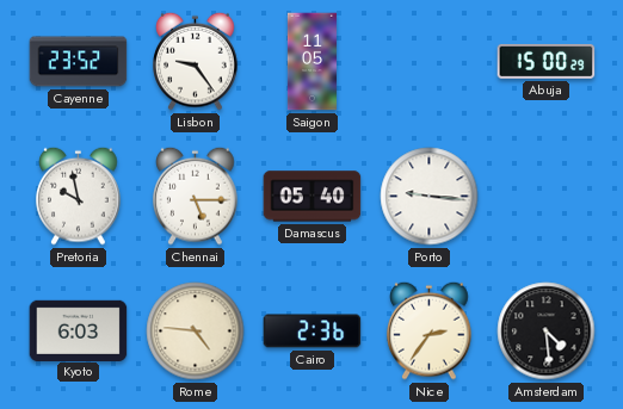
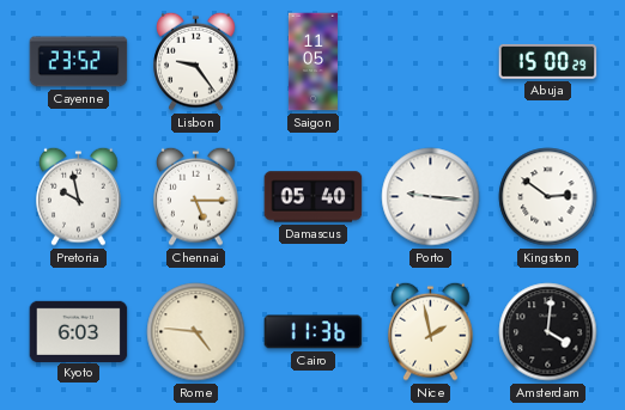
Kingston: none -> 2:51
Cairo: 2:36 -> 11:36
Nice: 2:36 -> 1:58
Amsterdam: 4:29 -> 4:01
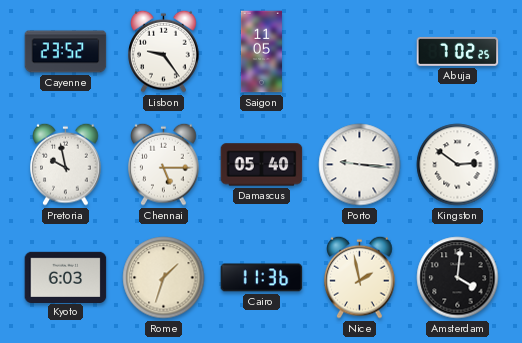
Abuja: 15:00 -> 7:02
Rome: 4:46 -> 1:33
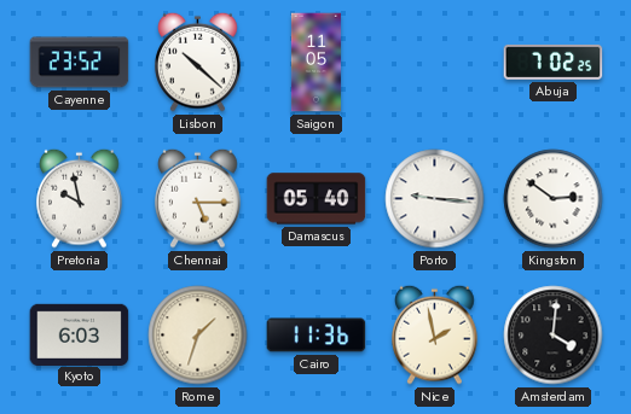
Lisbon: 9:24 -> 10:22
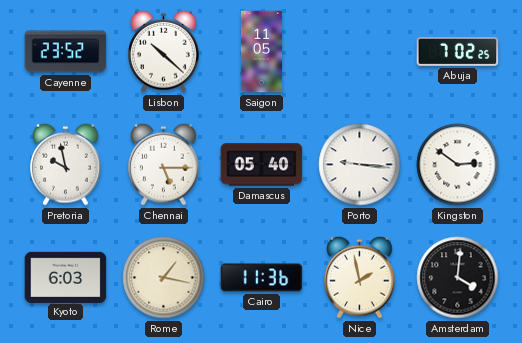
Rome: 1:33 -> 1:17
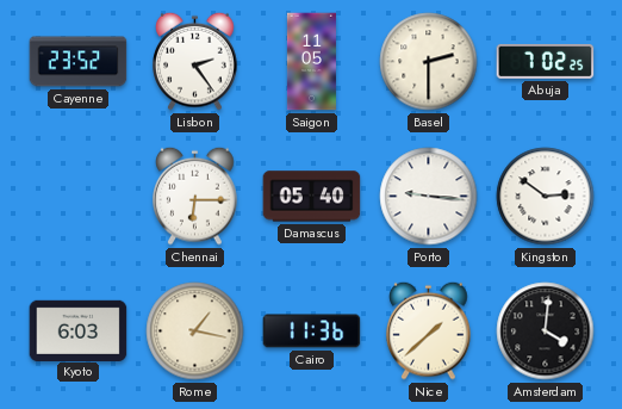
Lisbon: 10:22 -> 2:24
Basel: none -> 2:30
Pretoria: 9:58 -> none
Chennai: 5:15 -> 6:15
Nice: 1:58 -> 1:38
